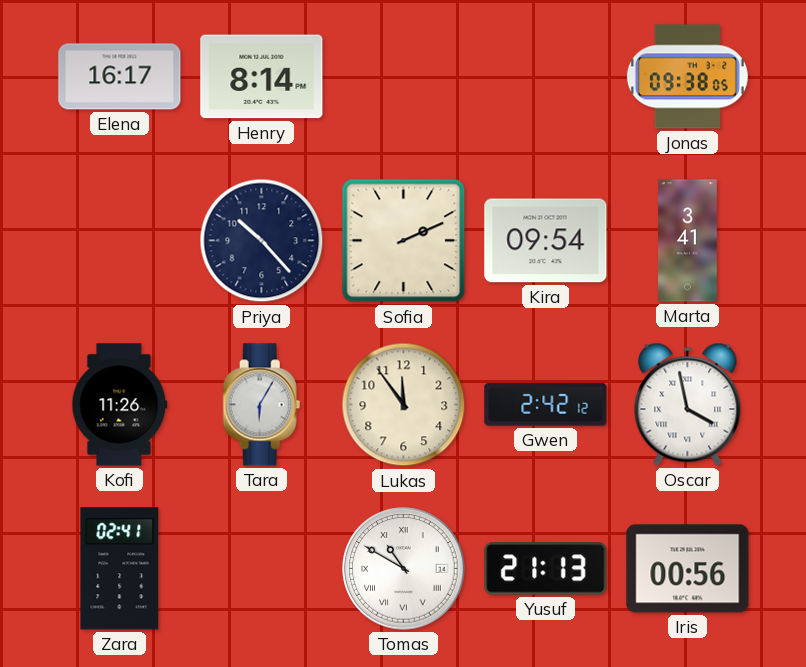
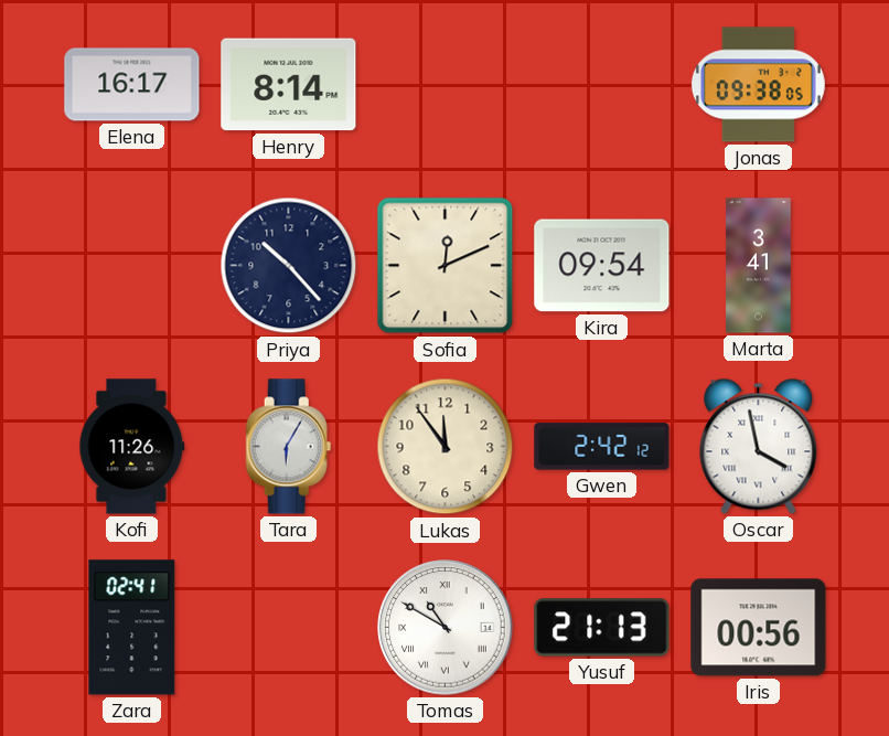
Sofia: 2:11 -> 12:11
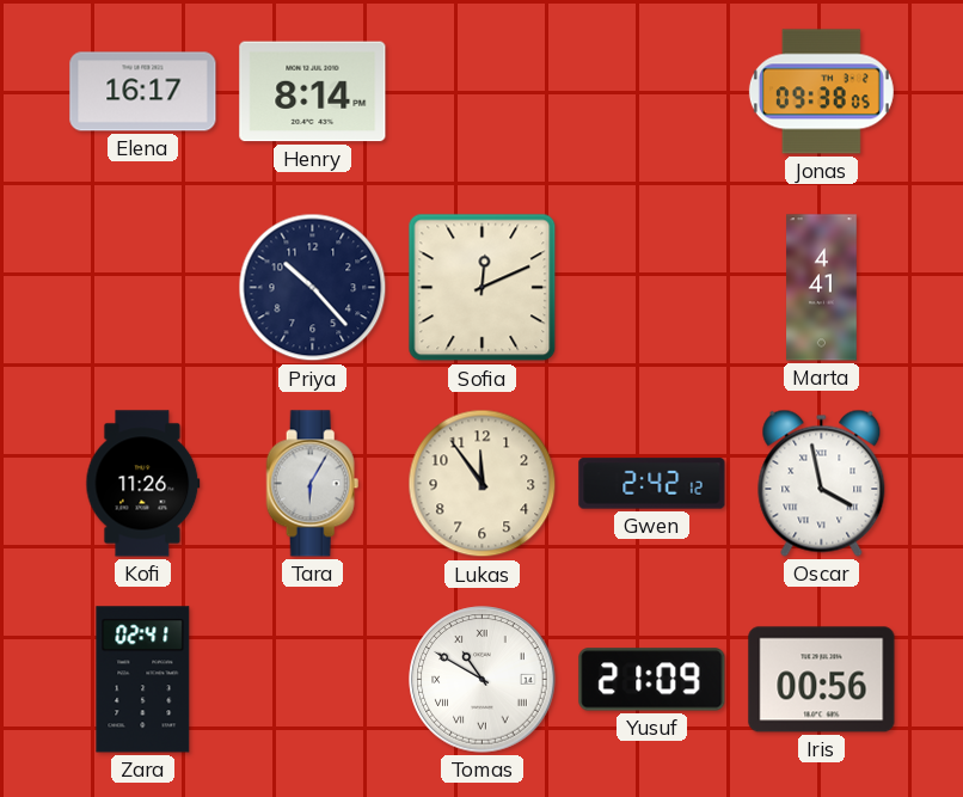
Kira: 09:54 -> none
Marta: 3:41 -> 4:41
Yusuf: 21:13 -> 21:09
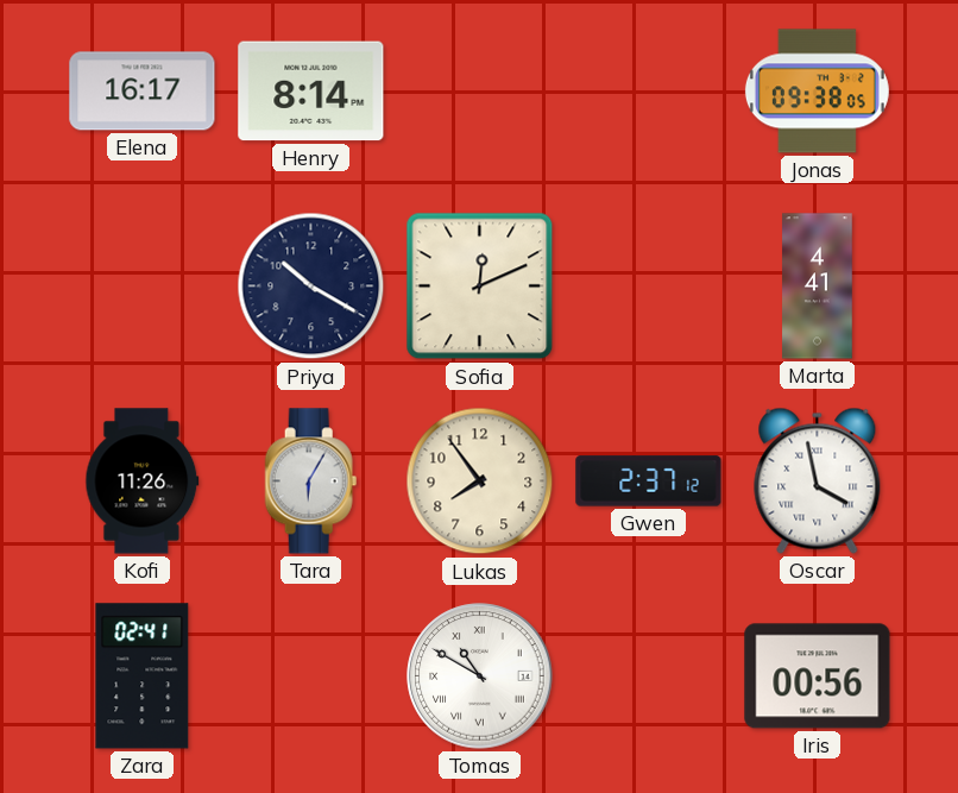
Priya: 10:23 -> 10:20
Lukas: 11:54 -> 7:54
Gwen: 2:42 -> 2:37
Yusuf: 21:09 -> none
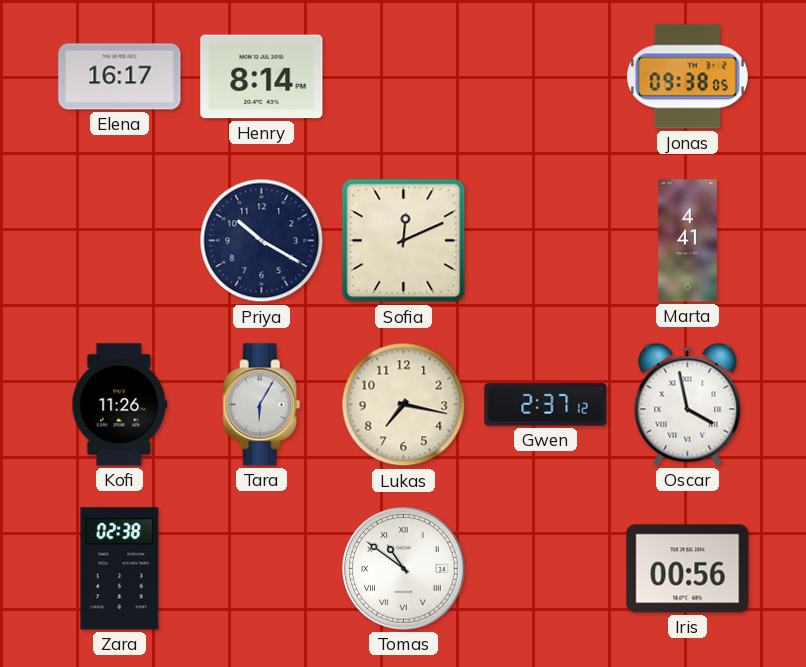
Lukas: 7:54 -> 7:17
Zara: 02:41 -> 02:38
Tomas: 10:50 -> 10:51
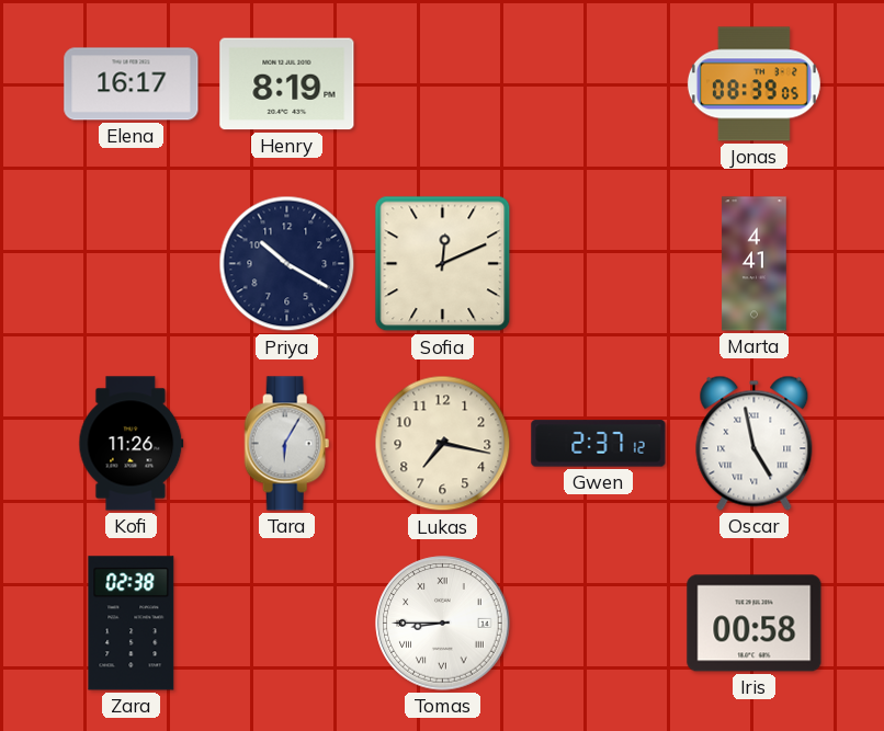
Henry: 8:14 -> 8:19
Jonas: 09:38 -> 08:39
Oscar: 3:58 -> 4:58
Tomas: 10:51 -> 8:45
Iris: 00:56 -> 00:58
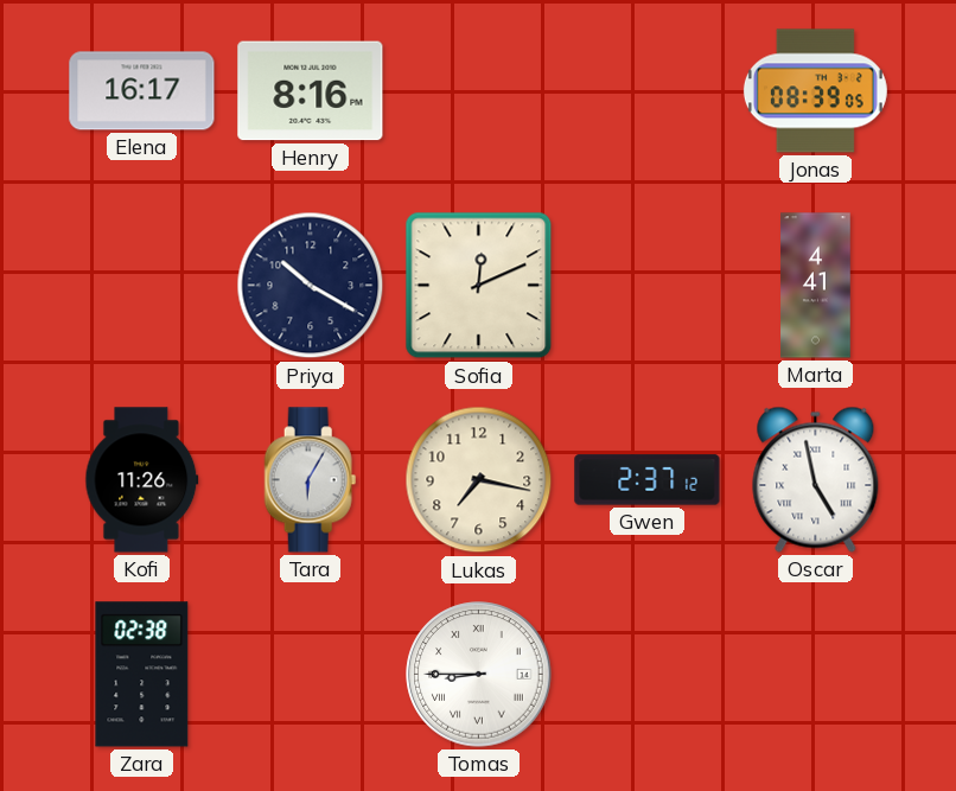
Henry: 8:19 -> 8:16
Iris: 00:58 -> none
